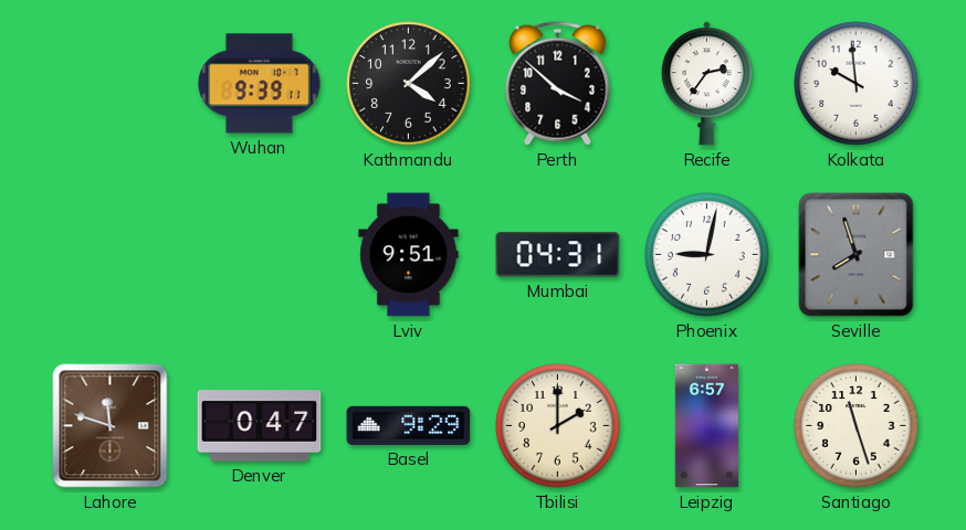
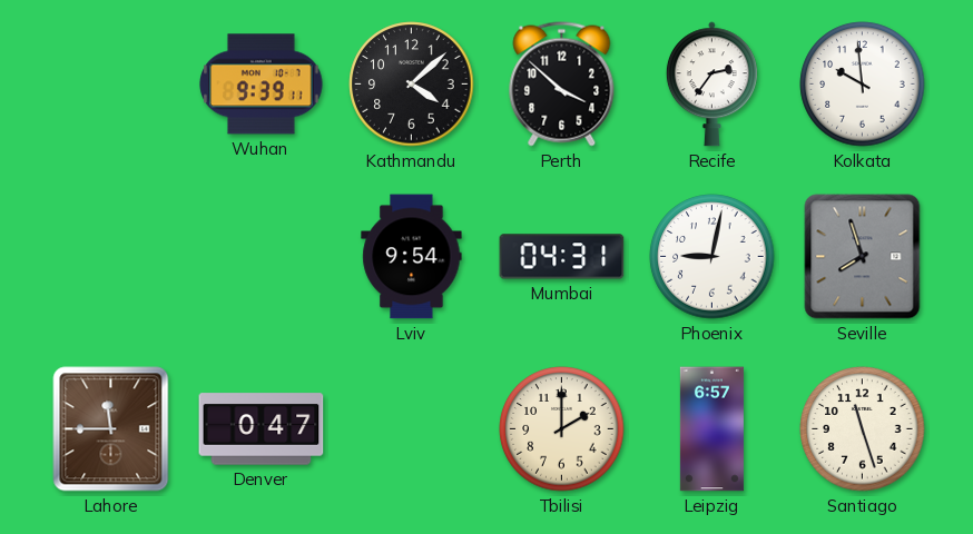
Lviv: 9:51 -> 9:54
Lahore: 11:48 -> 11:45
Basel: 9:29 -> none
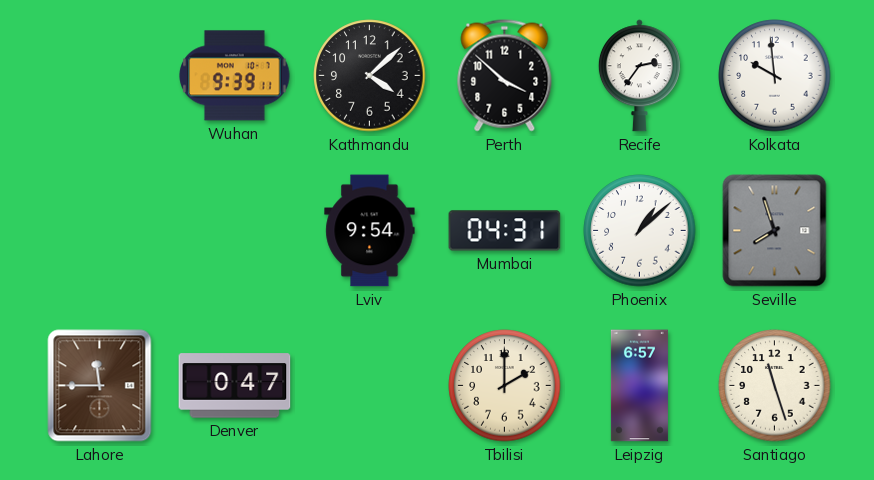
Phoenix: 9:02 -> 1:08
